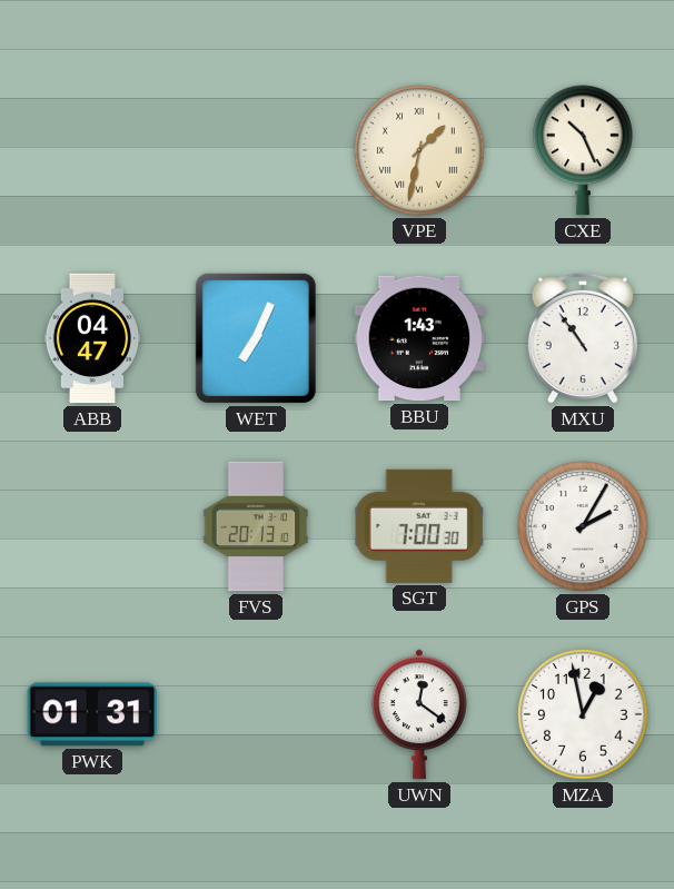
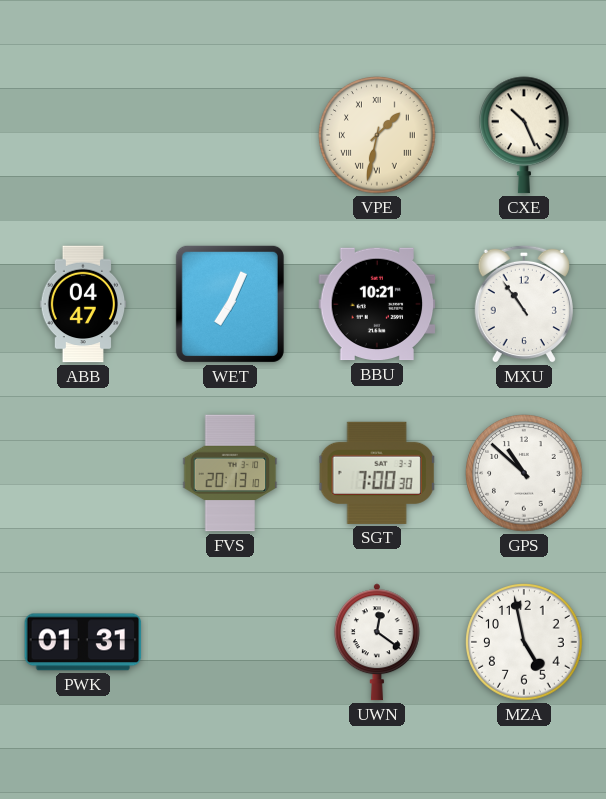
BBU: 1:43 -> 10:21
GPS: 2:05 -> 10:52
MZA: 12:58 -> 4:58
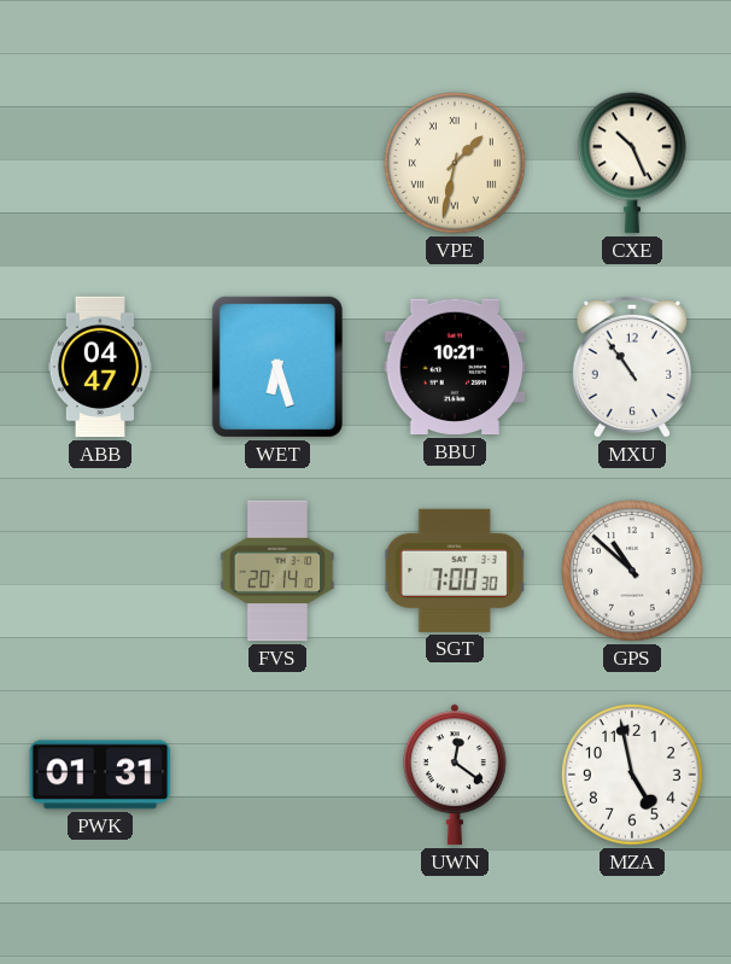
WET: 7:04 -> 6:27
FVS: 20:13 -> 20:14
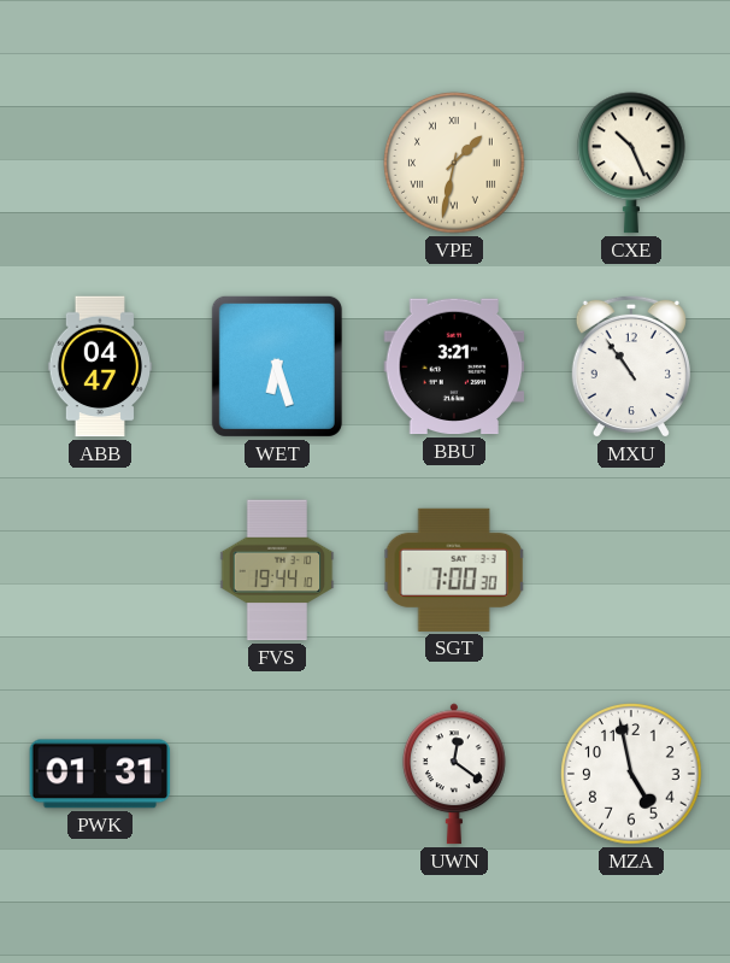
BBU: 10:21 -> 3:21
FVS: 20:14 -> 19:44
GPS: 10:52 -> none
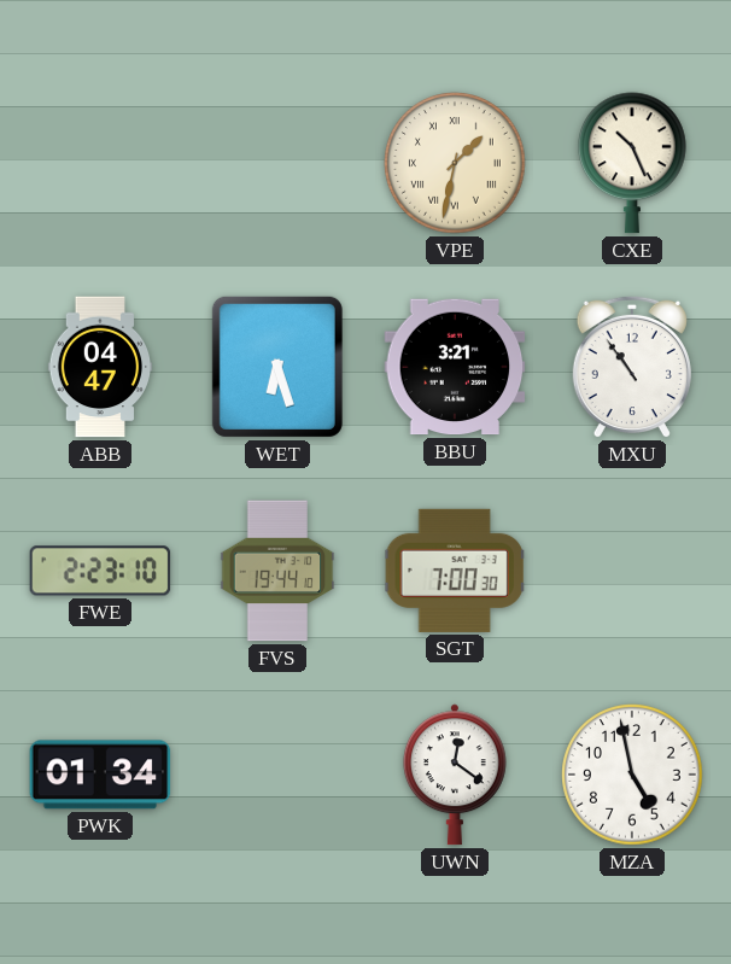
FWE: none -> 2:23
PWK: 01:31 -> 01:34
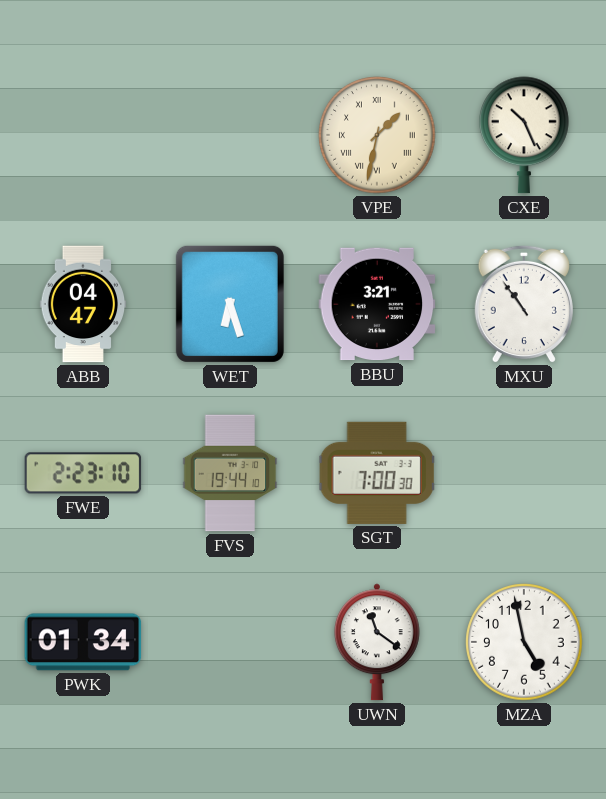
UWN: 12:21 -> 11:21
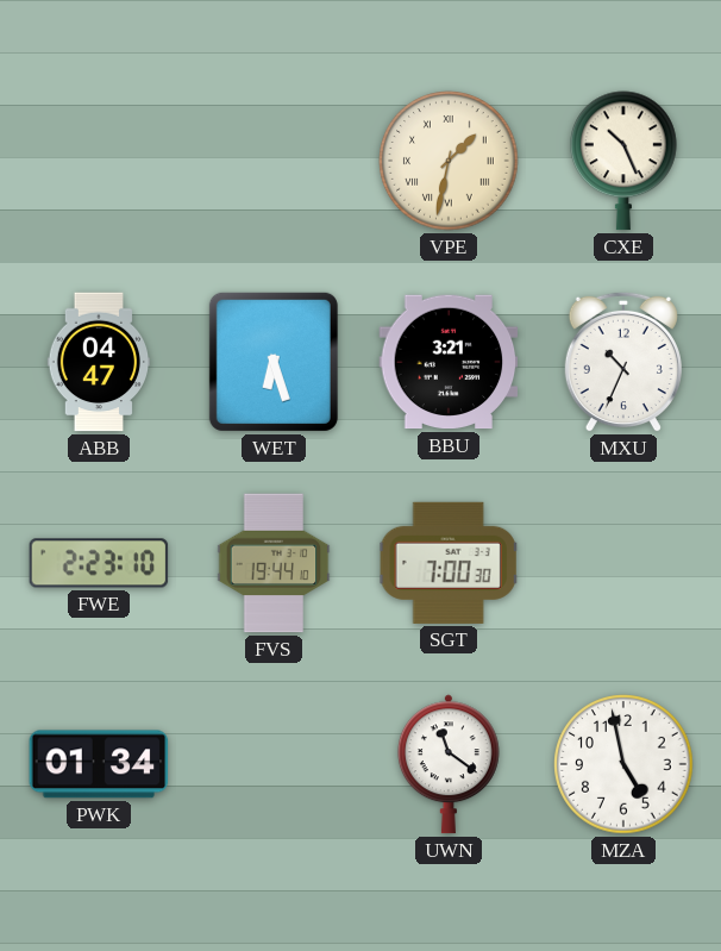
MXU: 10:54 -> 10:34
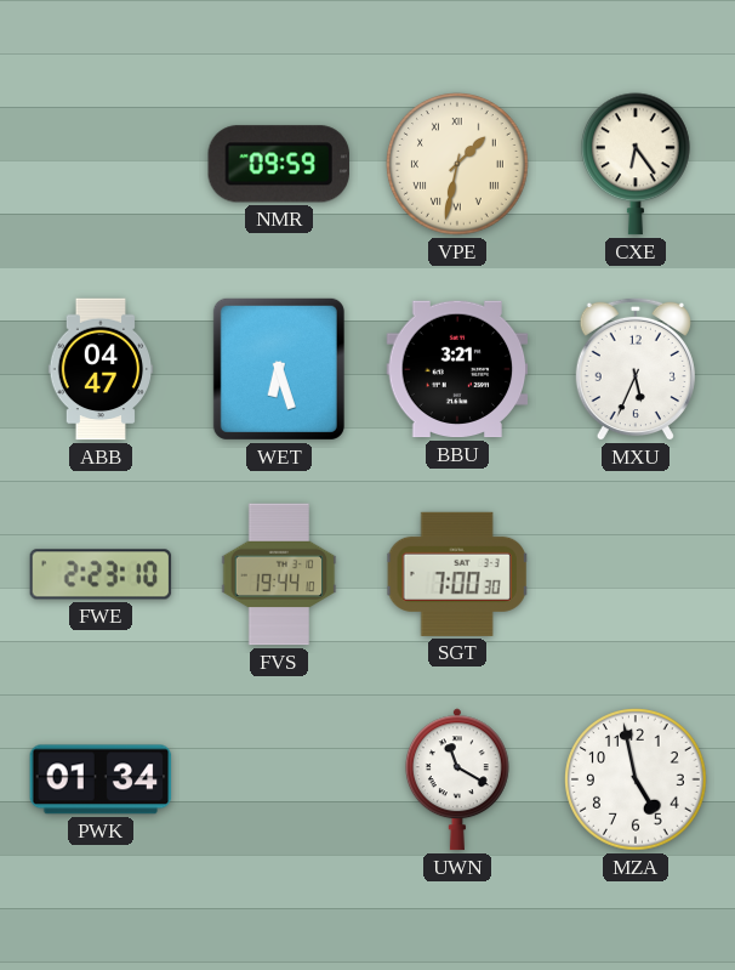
NMR: none -> 09:59
CXE: 10:26 -> 6:24
MXU: 10:34 -> 5:34
UWN: 11:21 -> 11:20
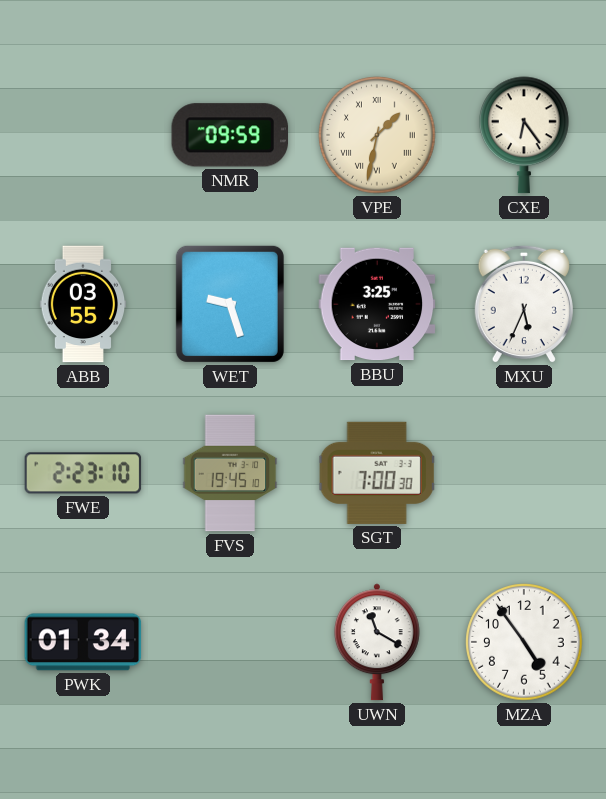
ABB: 04:47 -> 03:55
WET: 6:27 -> 9:27
BBU: 3:21 -> 3:25
FVS: 19:44 -> 19:45
MZA: 4:58 -> 4:54
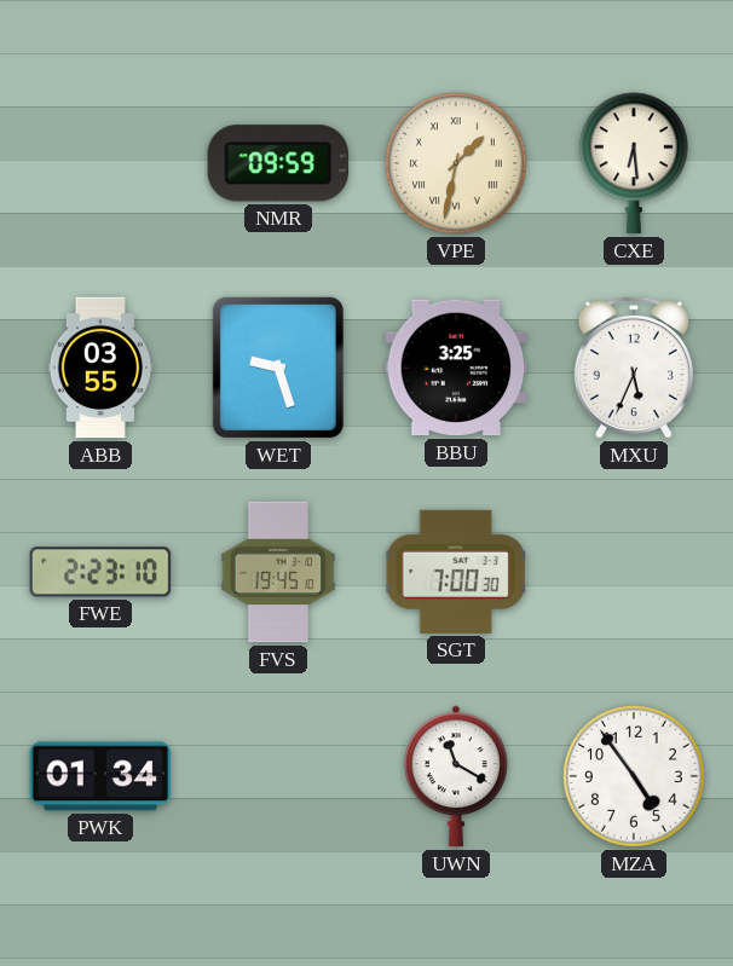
CXE: 6:24 -> 6:29
